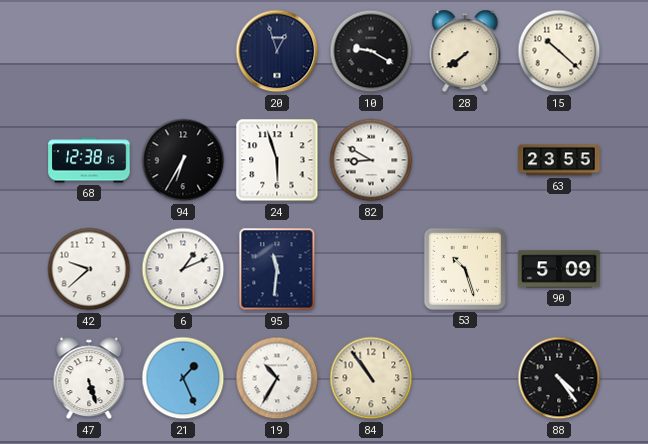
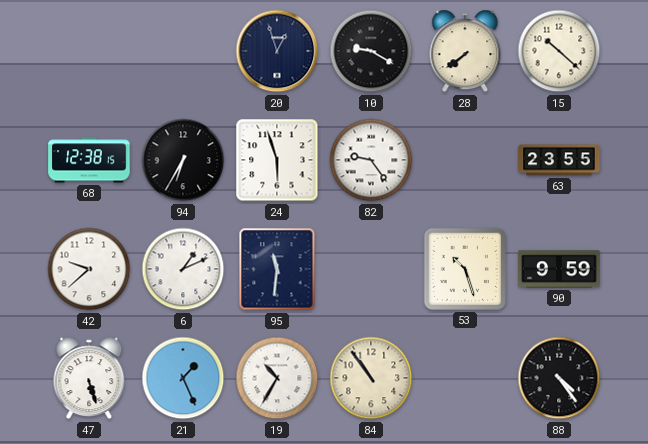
82: 8:50 -> 9:24
90: 5:09 -> 9:59
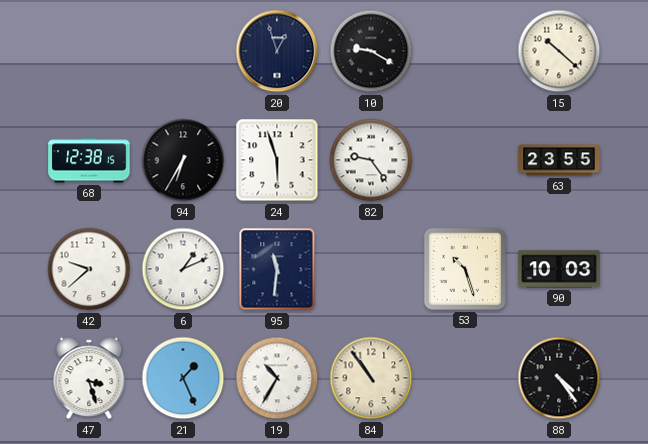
28: 7:39 -> none
90: 9:59 -> 10:03
47: 5:27 -> 3:27
